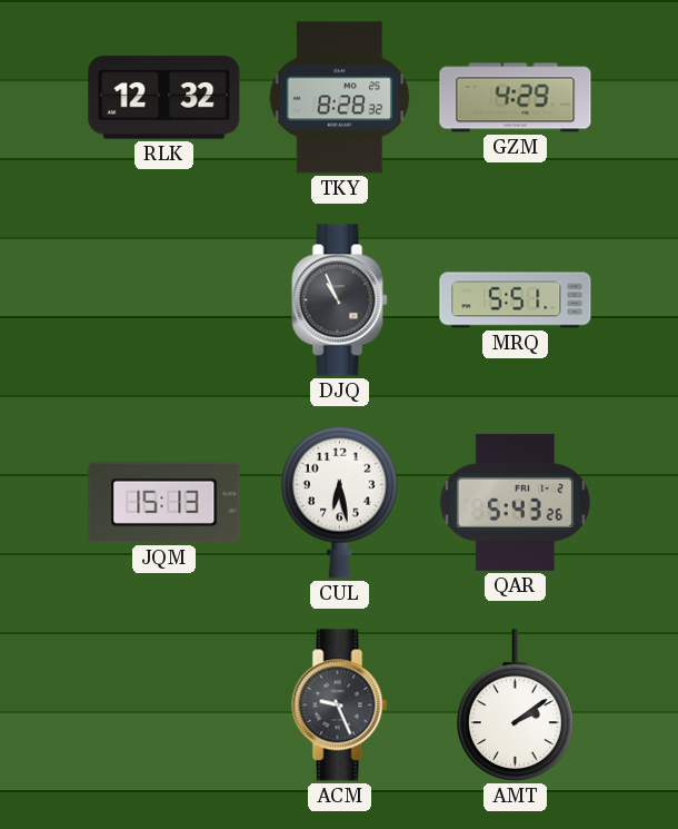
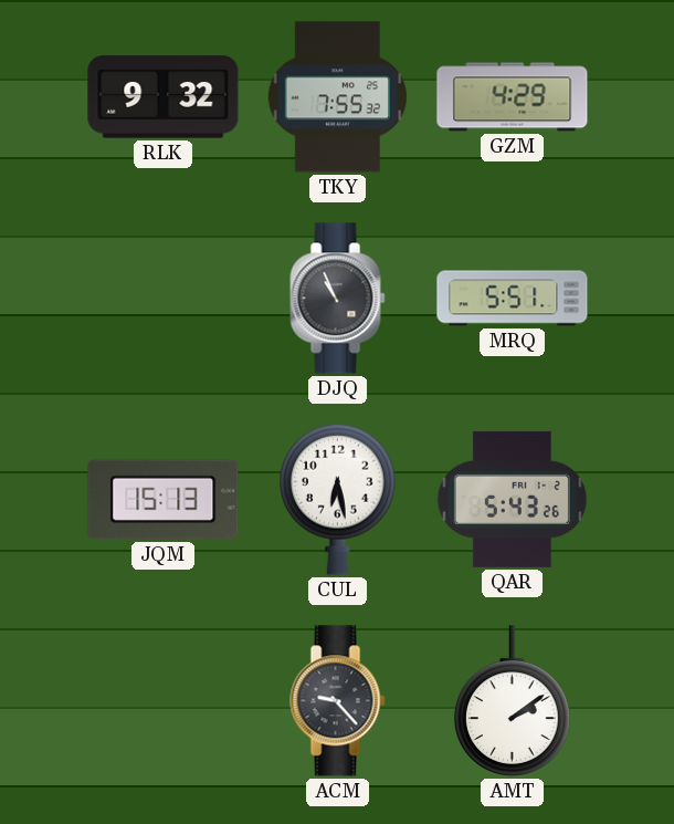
RLK: 12:32 -> 9:32
TKY: 8:28 -> 7:55
ACM: 9:26 -> 9:23
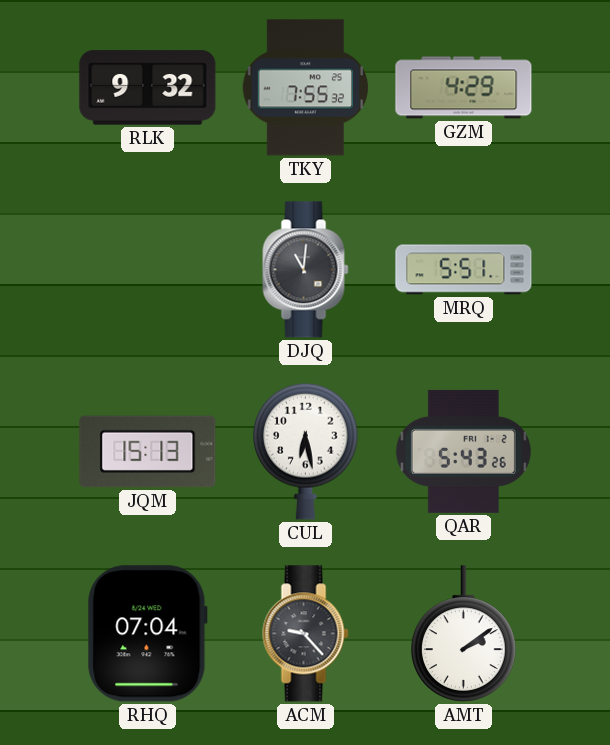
DJQ: 10:56 -> 11:01
RHQ: none -> 07:04
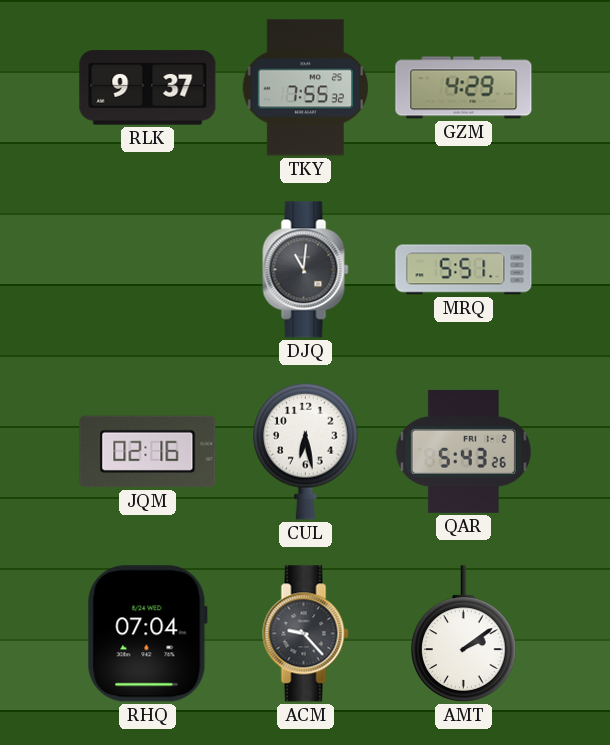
RLK: 9:32 -> 9:37
JQM: 15:13 -> 02:16
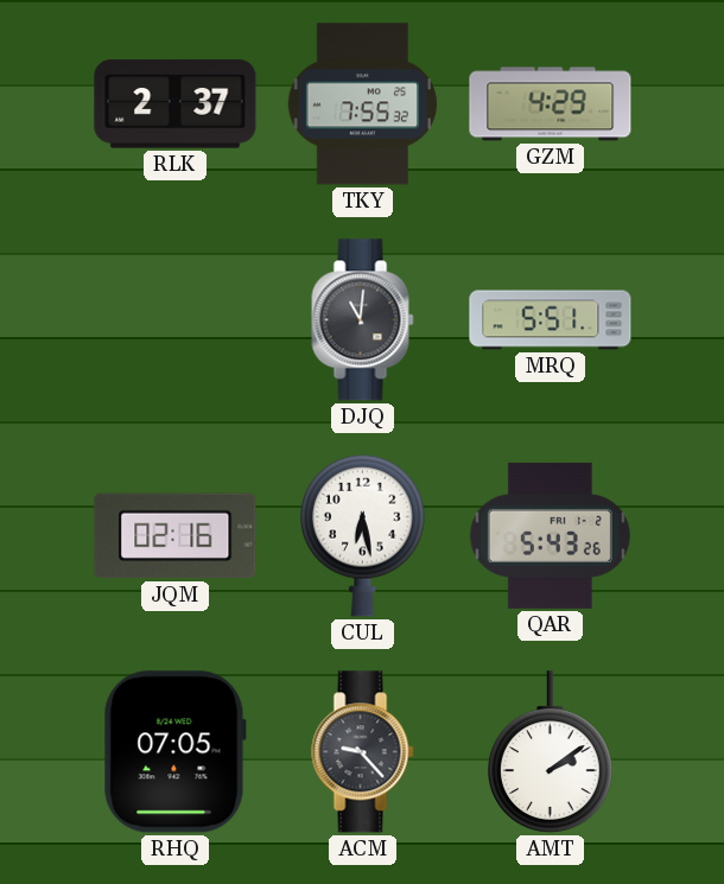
RLK: 9:37 -> 2:37
RHQ: 07:04 -> 07:05
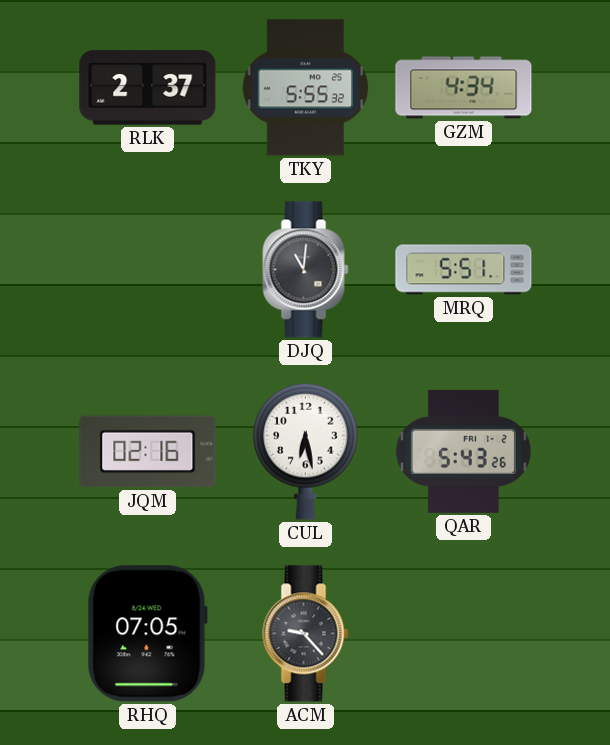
TKY: 7:55 -> 5:55
GZM: 4:29 -> 4:34
AMT: 2:09 -> none
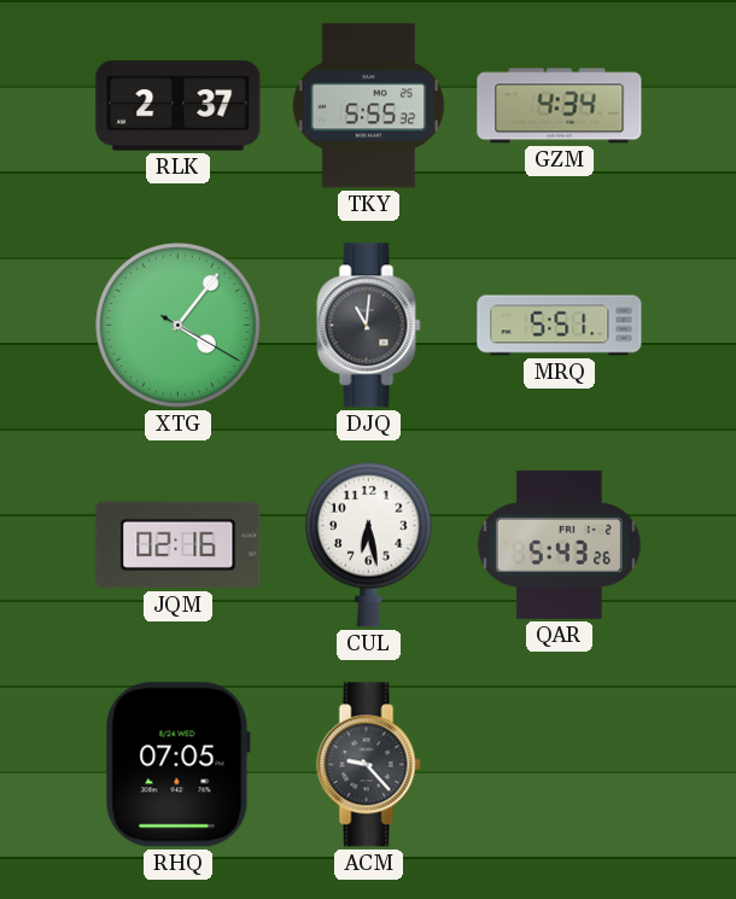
XTG: none -> 4:06
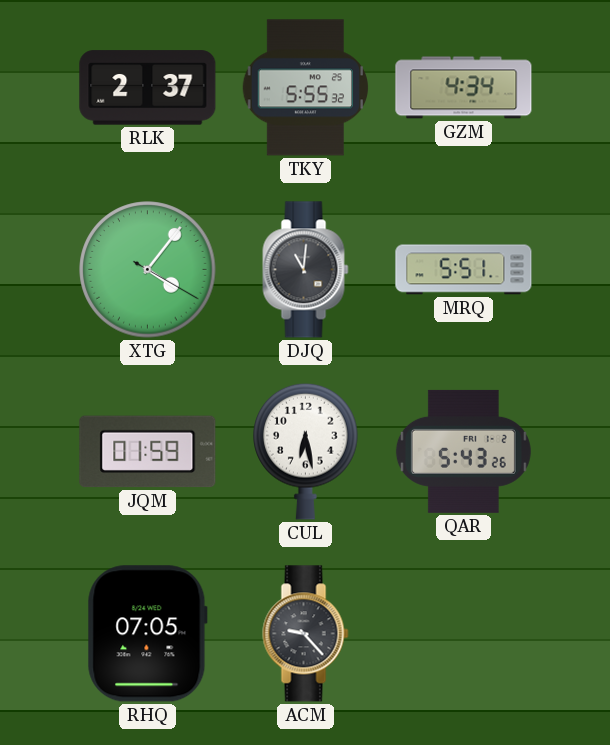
JQM: 02:16 -> 01:59
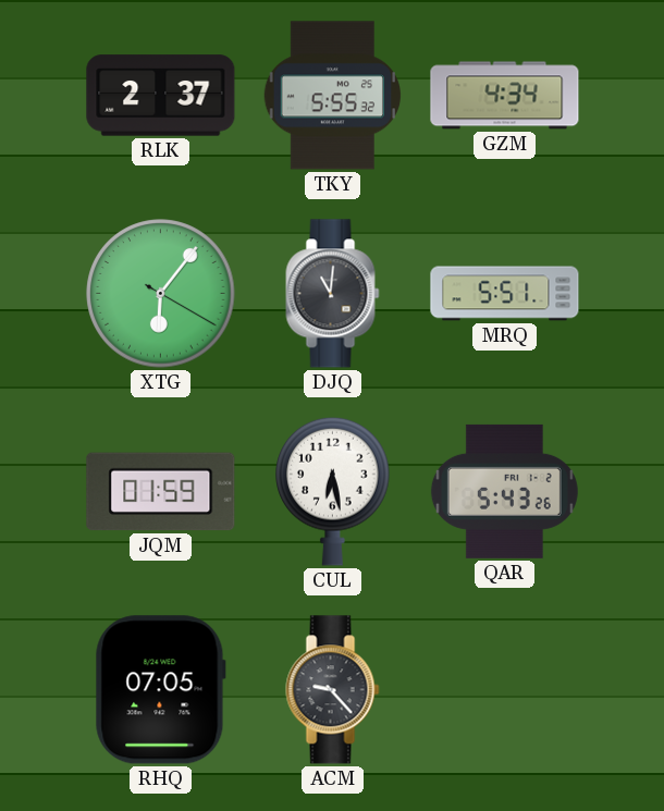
XTG: 4:06 -> 6:06
